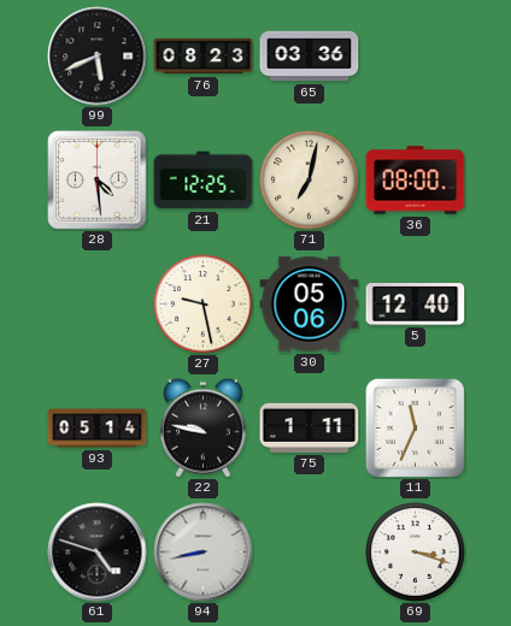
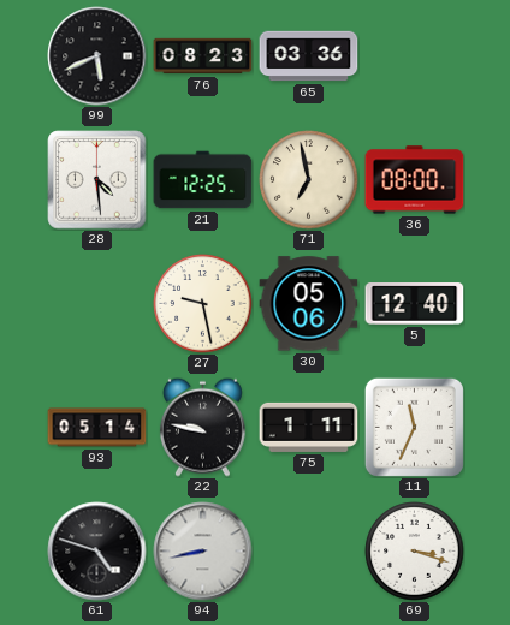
71: 7:02 -> 6:58
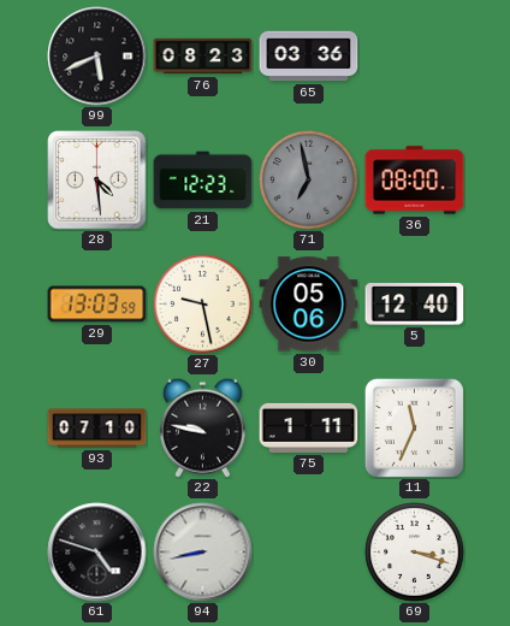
21: 12:25 -> 12:23
71 dial: cream -> grey
29: none -> 13:03
93: 05:14 -> 07:10
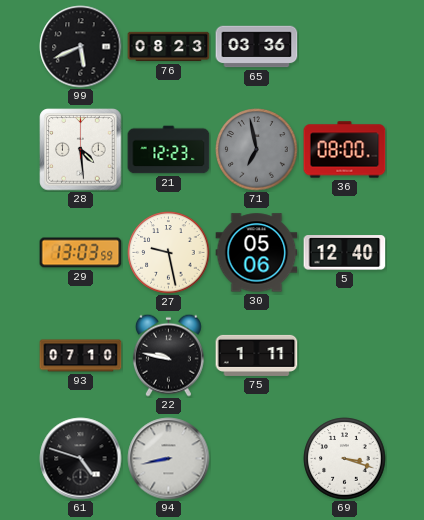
11: 11:34 -> none
